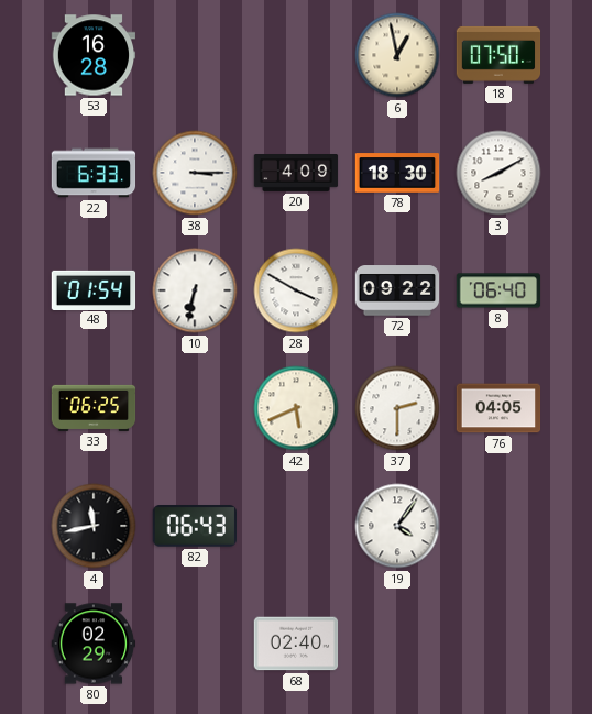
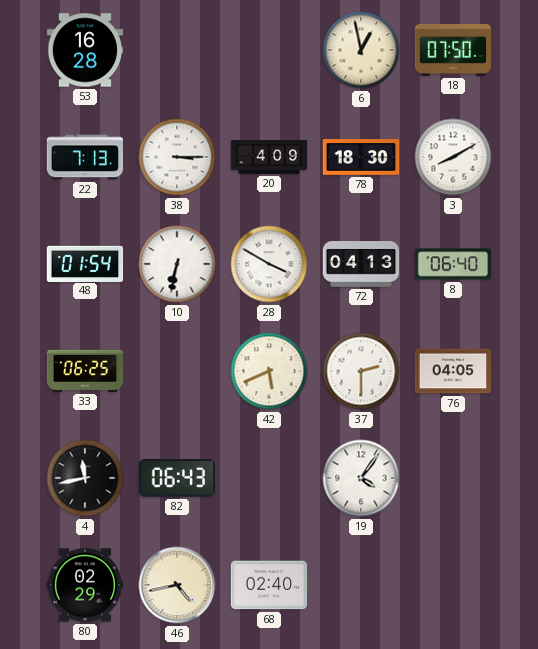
22: 6:33 -> 7:13
72: 09:22 -> 04:13
46: none -> 4:43
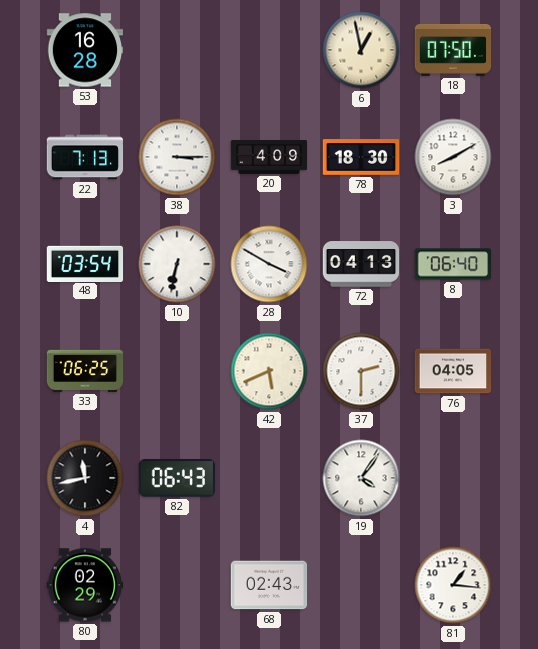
48: 01:54 -> 03:54
46: 4:43 -> none
68: 02:40 -> 02:43
81: none -> 1:16
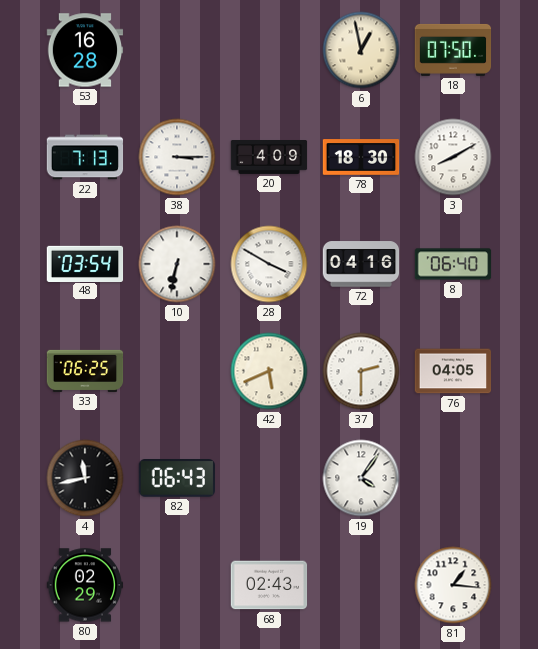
72: 04:13 -> 04:16
